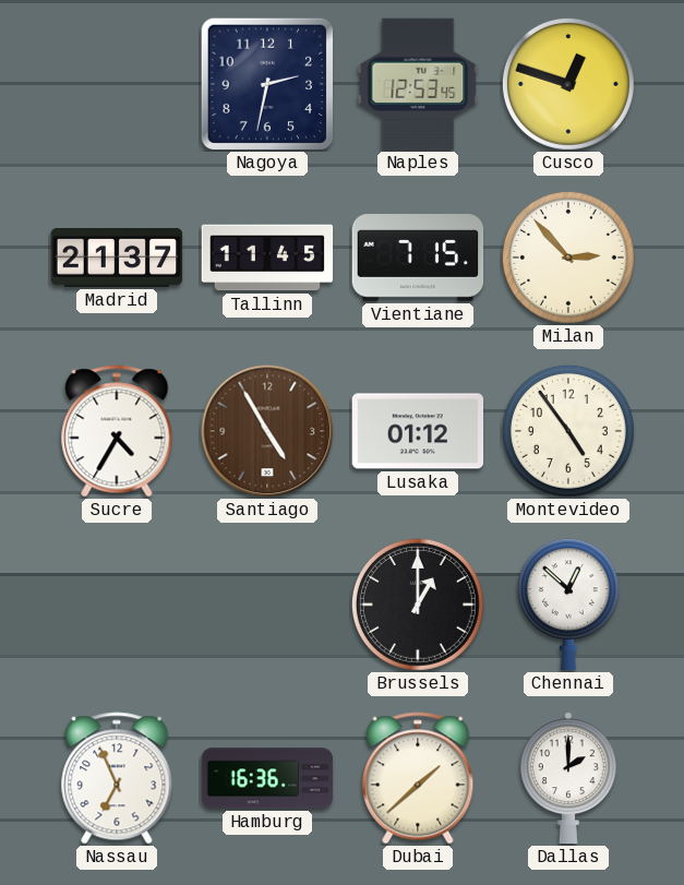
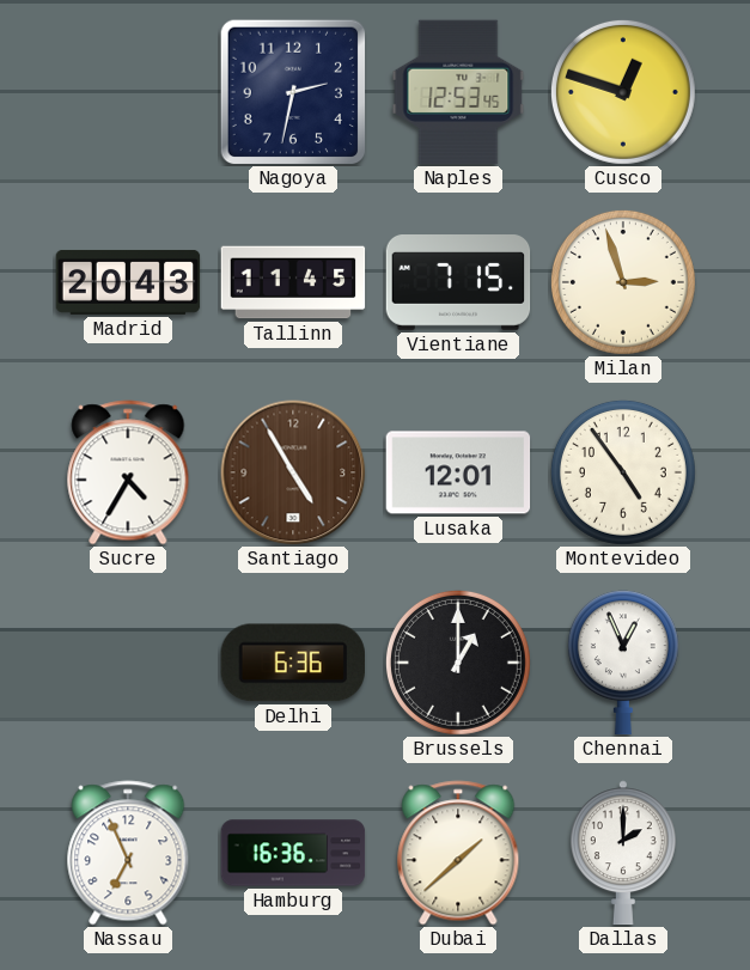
Madrid: 21:37 -> 20:43
Milan: 2:53 -> 2:57
Lusaka: 01:12 -> 12:01
Delhi: none -> 6:36
Chennai: 12:52 -> 12:56
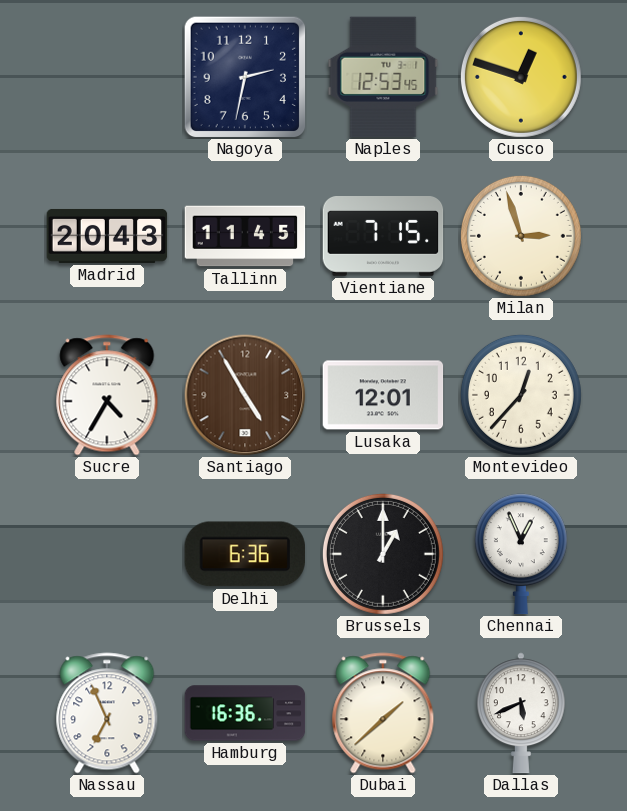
Montevideo: 4:54 -> 12:37
Dallas: 2:00 -> 5:41
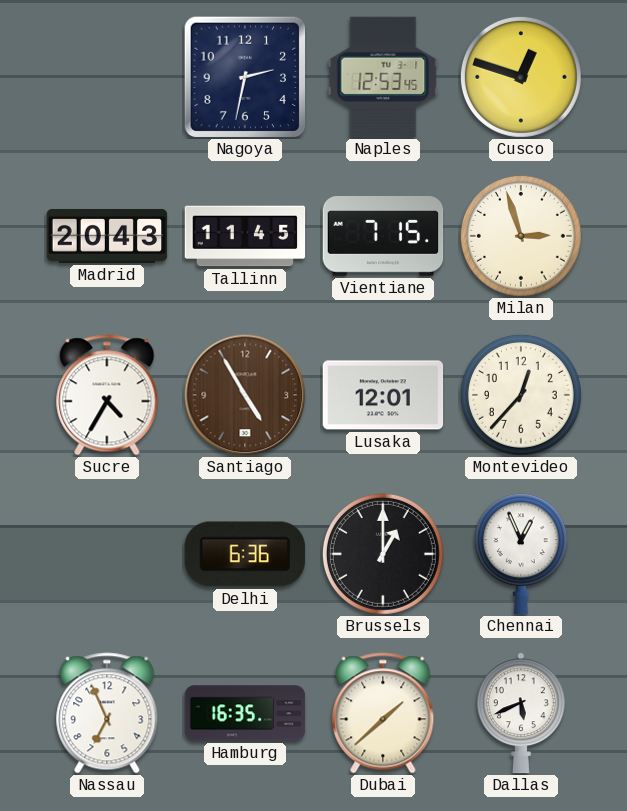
Hamburg: 16:36 -> 16:35
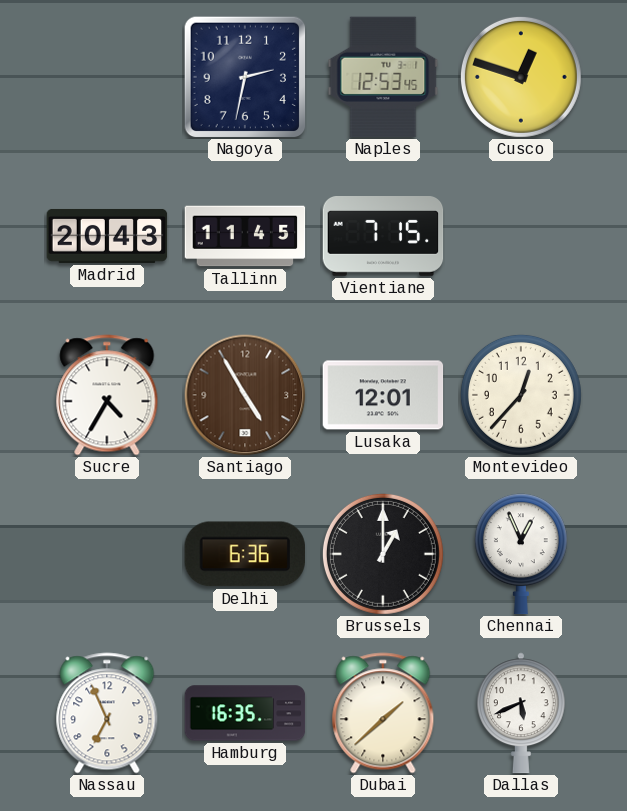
Milan: 2:57 -> none
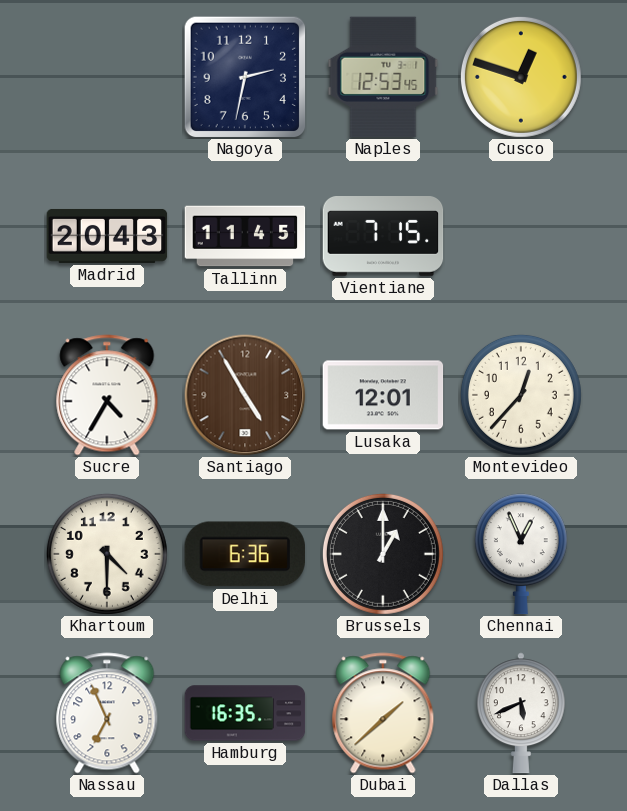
Khartoum: none -> 4:30
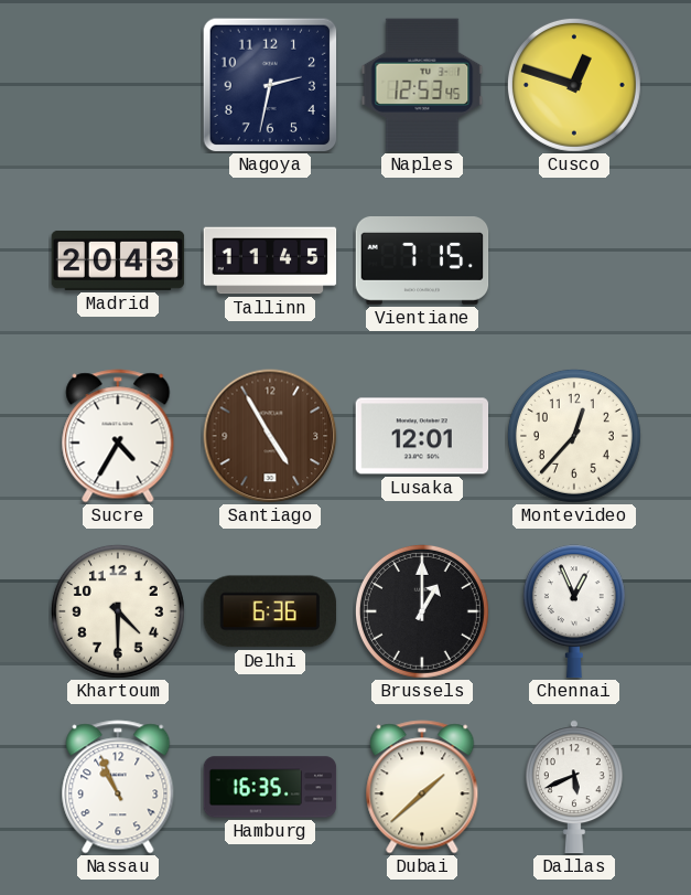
Nassau: 6:56 -> 10:56
